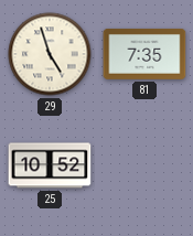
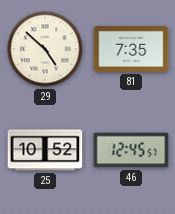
29: 4:57 -> 4:52
46: none -> 12:45
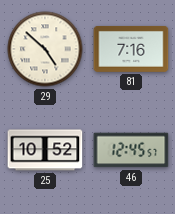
81: 7:35 -> 7:16
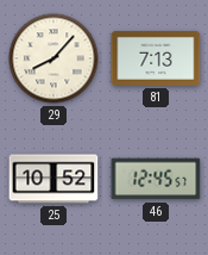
29: 4:52 -> 8:07
81: 7:16 -> 7:13
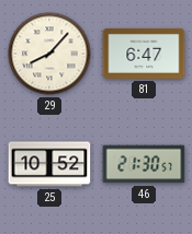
81: 7:13 -> 6:47
46: 12:45 -> 21:30
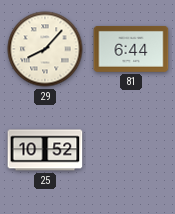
81: 6:47 -> 6:44
46: 21:30 -> none
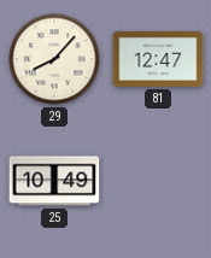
81: 6:44 -> 12:47
25: 10:52 -> 10:49
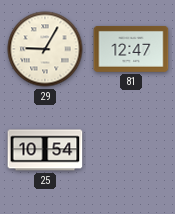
29: 8:07 -> 9:05
25: 10:49 -> 10:54
